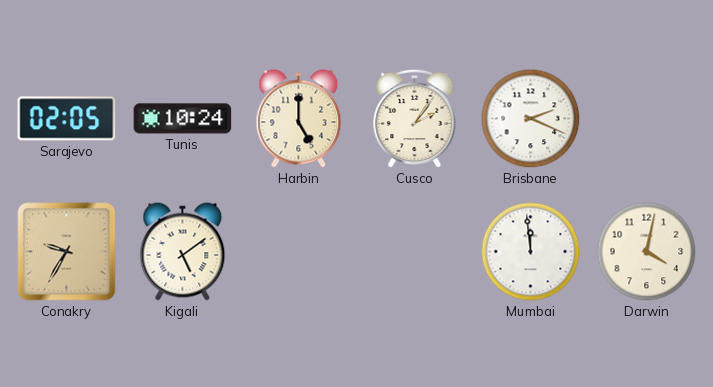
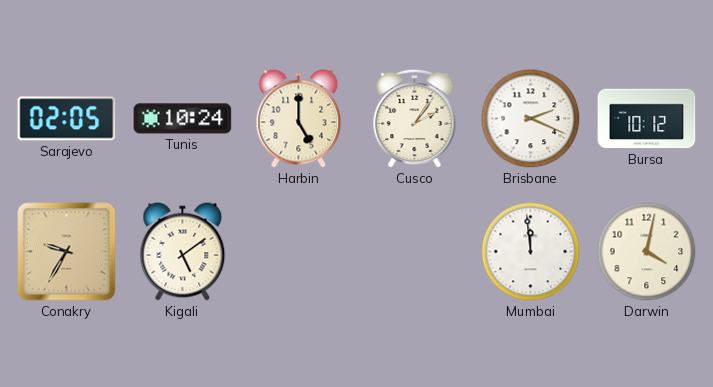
Bursa: none -> 10:12
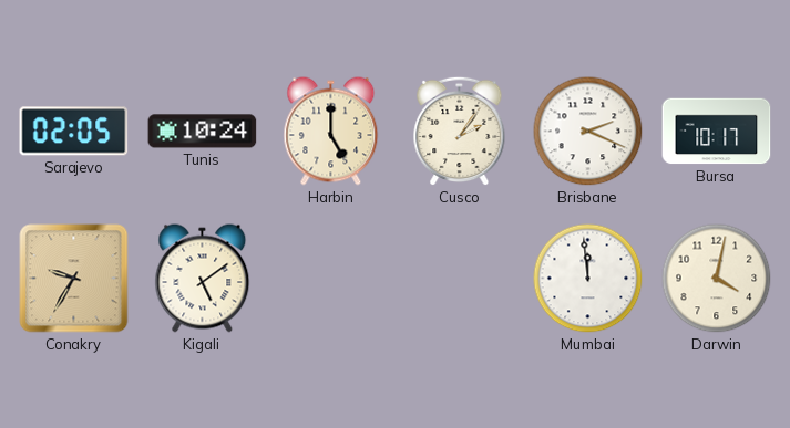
Bursa: 10:12 -> 10:17
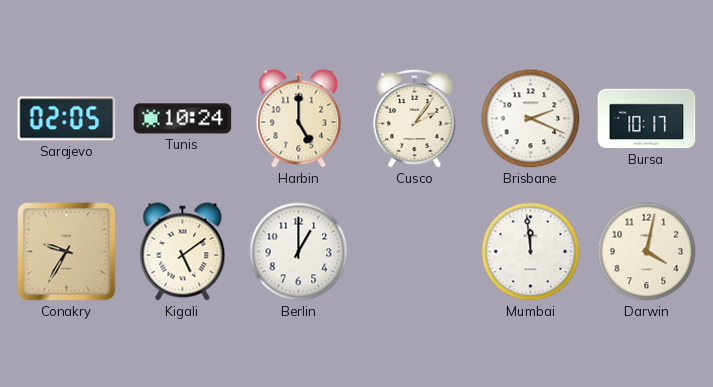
Berlin: none -> 1:00
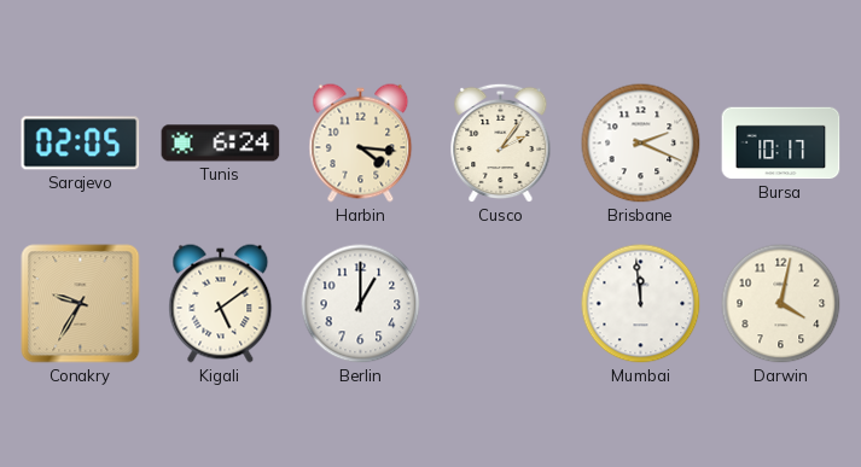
Tunis: 10:24 -> 6:24
Harbin: 5:00 -> 4:16
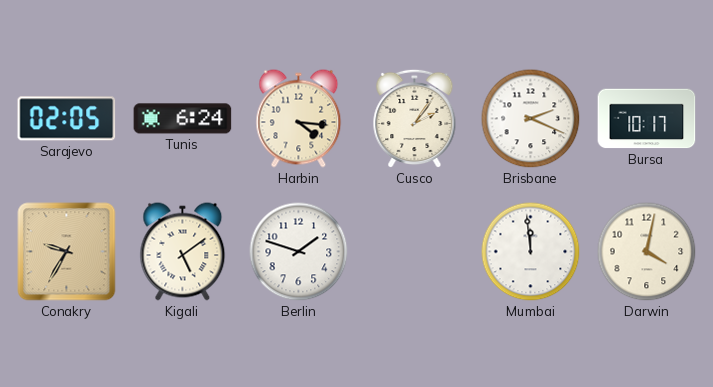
Berlin: 1:00 -> 1:48
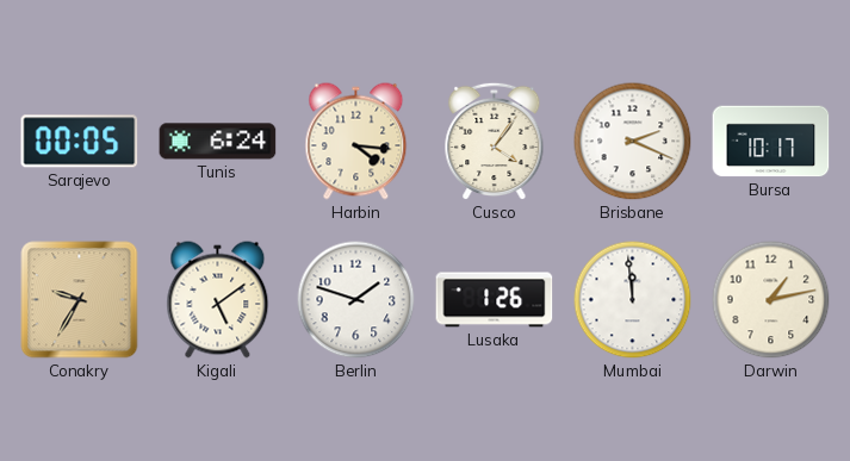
Sarajevo: 02:05 -> 00:05
Cusco: 2:06 -> 4:06
Lusaka: none -> 1:26
Darwin: 4:02 -> 1:13
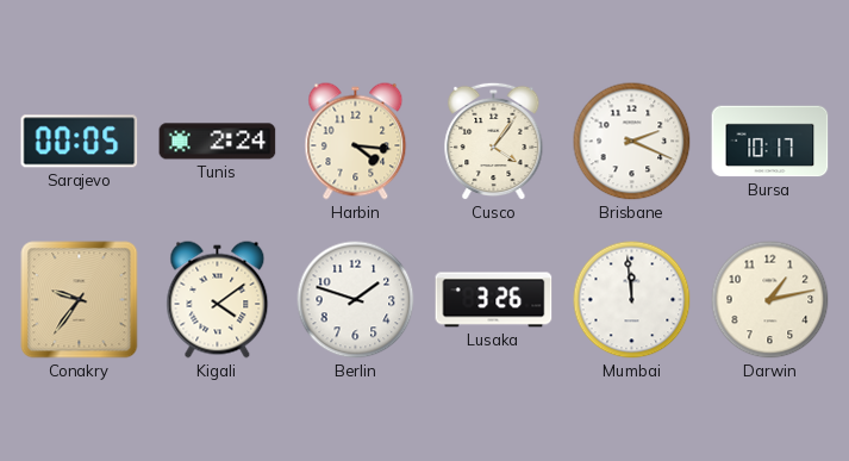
Tunis: 6:24 -> 2:24
Conakry: 9:35 -> 9:36
Kigali: 5:09 -> 4:09
Lusaka: 1:26 -> 3:26
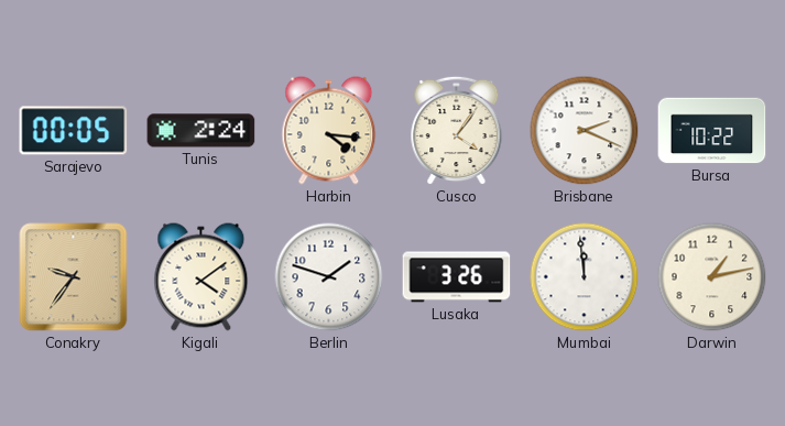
Bursa: 10:17 -> 10:22
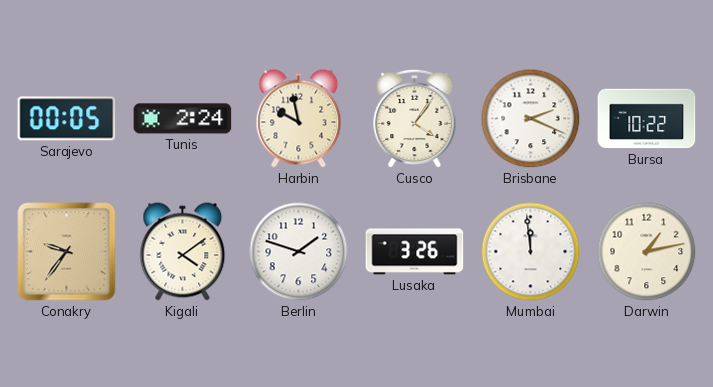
Harbin: 4:16 -> 9:58
